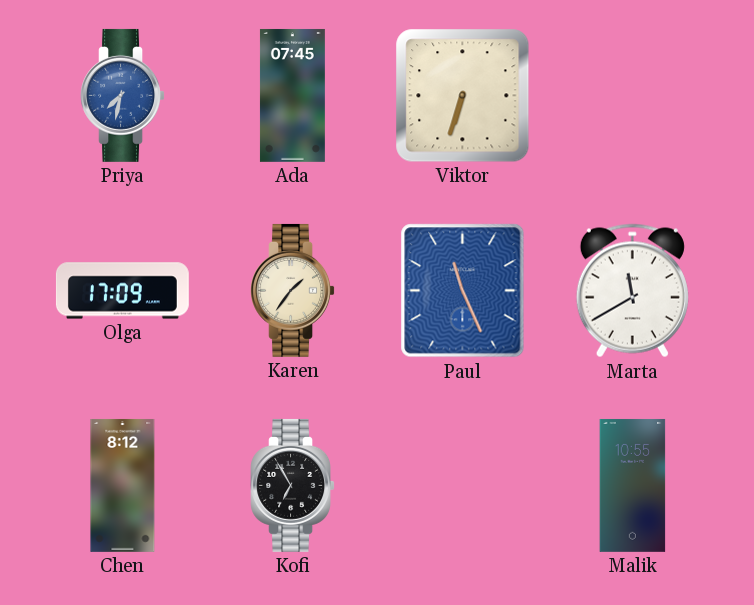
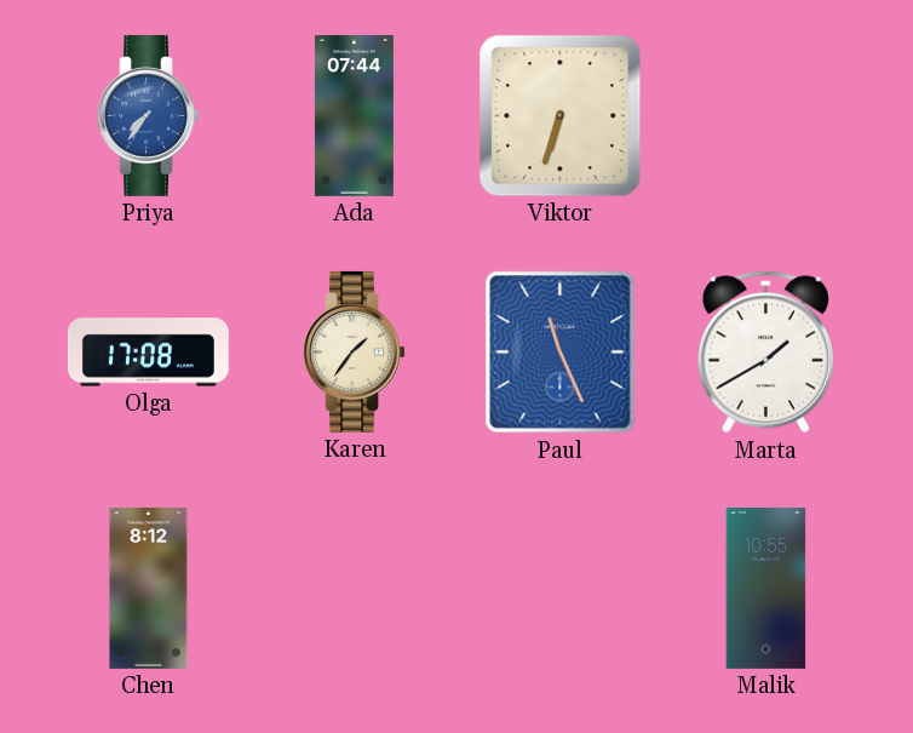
Priya: 7:32 -> 7:36
Ada: 07:45 -> 07:44
Olga: 17:09 -> 17:08
Marta: 11:40 -> 1:40
Kofi: 6:55 -> none
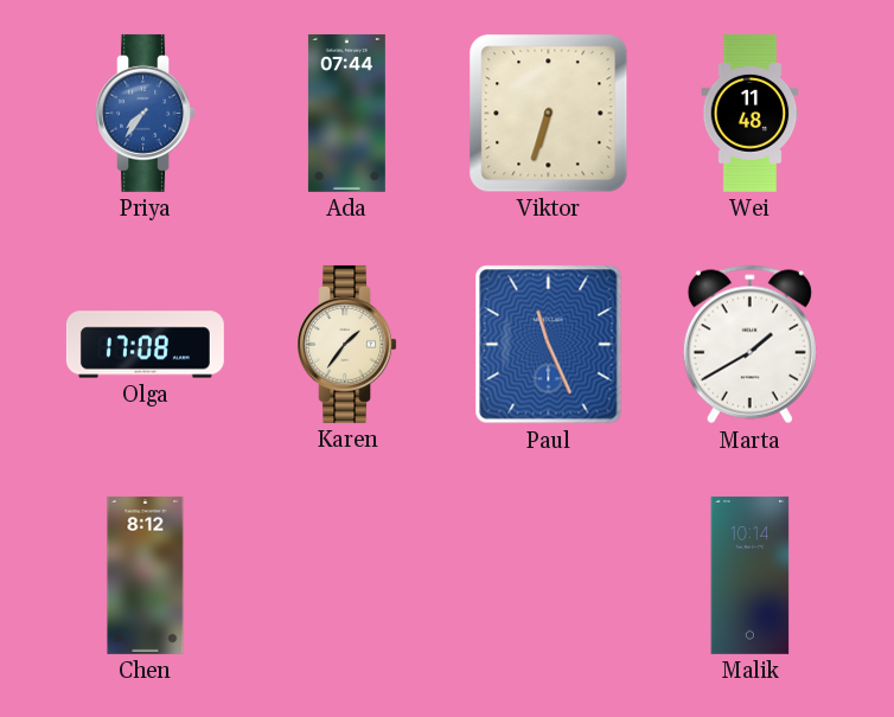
Wei: none -> 11:48
Malik: 10:55 -> 10:14
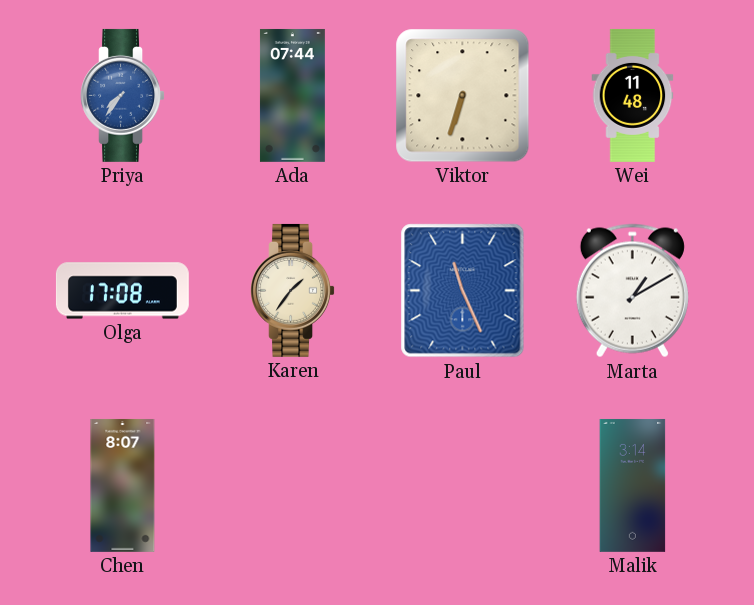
Marta: 1:40 -> 1:10
Chen: 8:12 -> 8:07
Malik: 10:14 -> 3:14
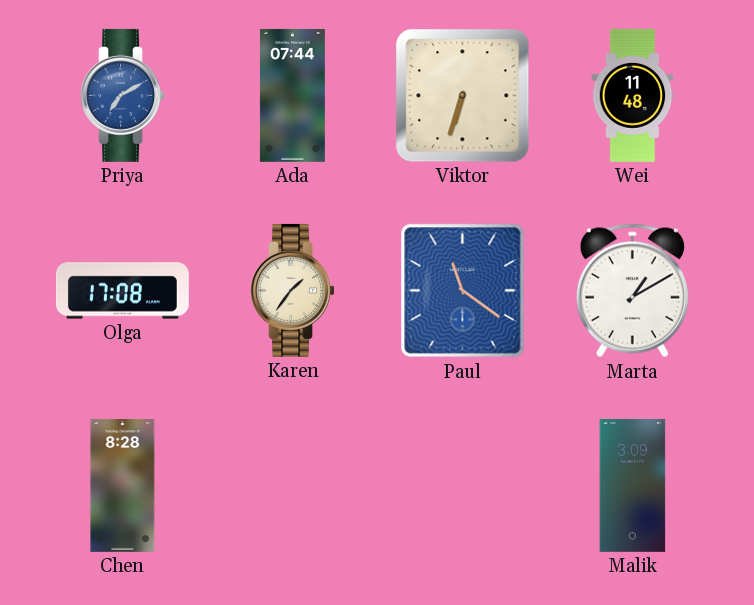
Priya: 7:36 -> 7:10
Paul: 11:26 -> 11:21
Chen: 8:07 -> 8:28
Malik: 3:14 -> 3:09
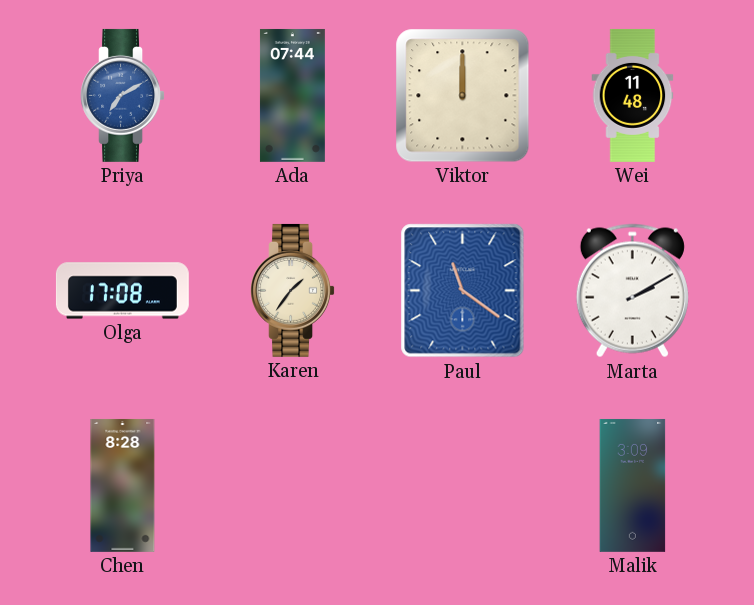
Viktor: 6:33 -> 12:00
Marta: 1:10 -> 2:10
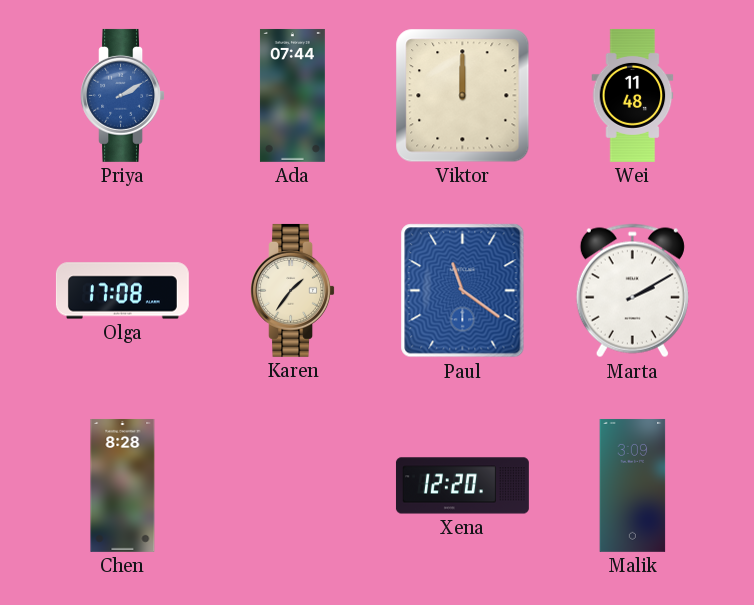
Priya: 7:10 -> 2:10
Xena: none -> 12:20
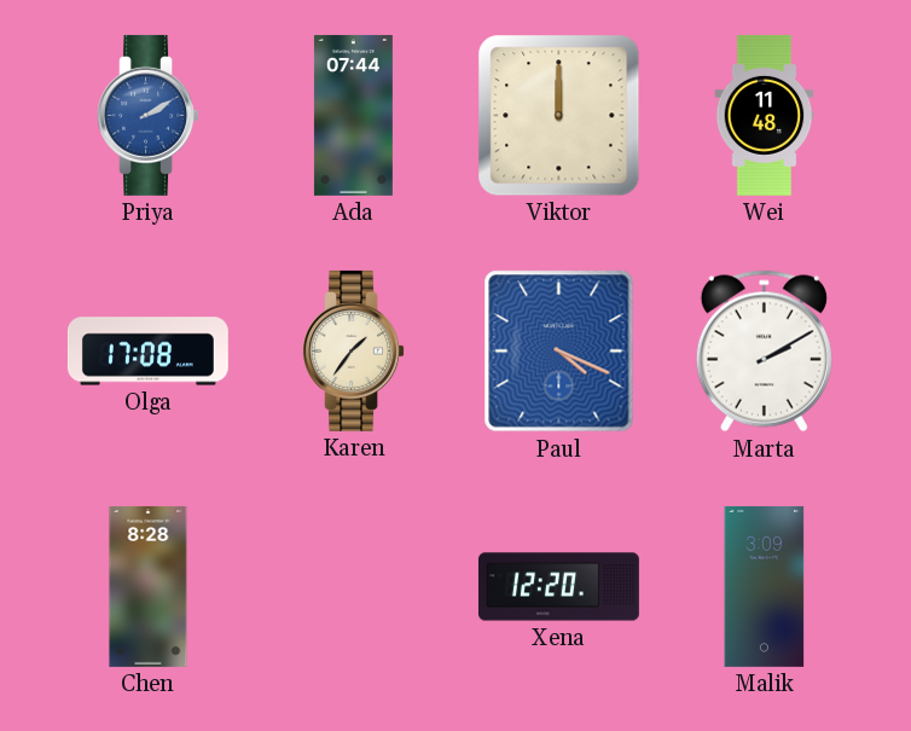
Paul: 11:21 -> 4:19
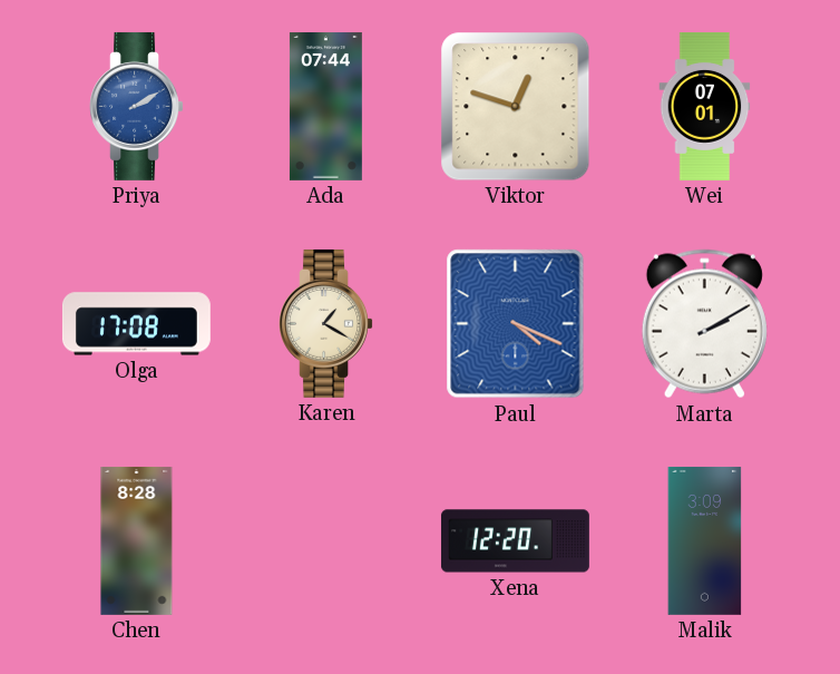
Viktor: 12:00 -> 12:48
Wei: 11:48 -> 07:01
Karen: 1:36 -> 1:20
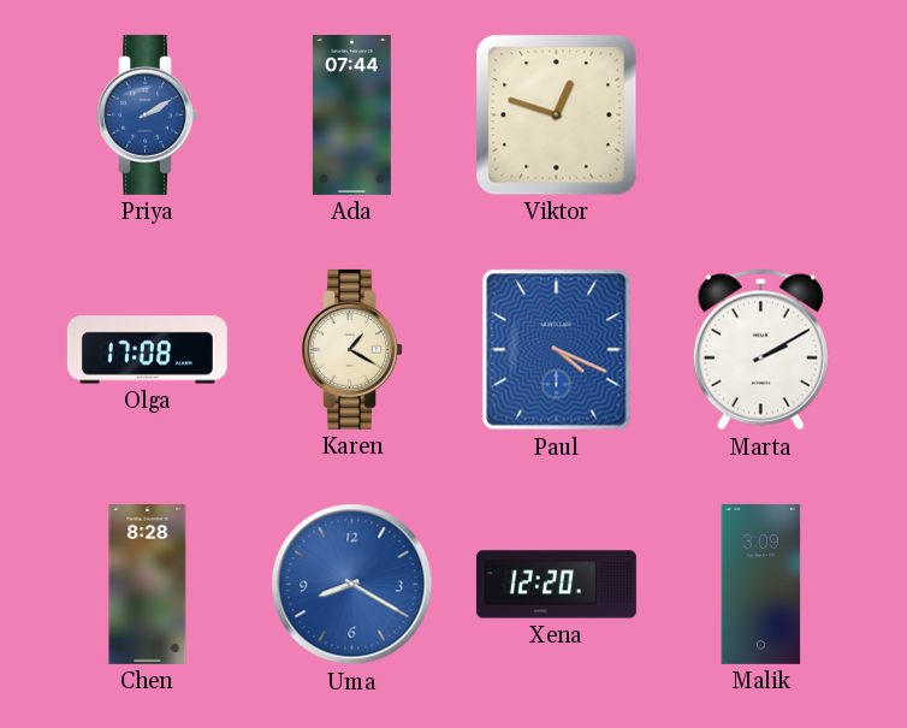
Wei: 07:01 -> none
Uma: none -> 8:20
